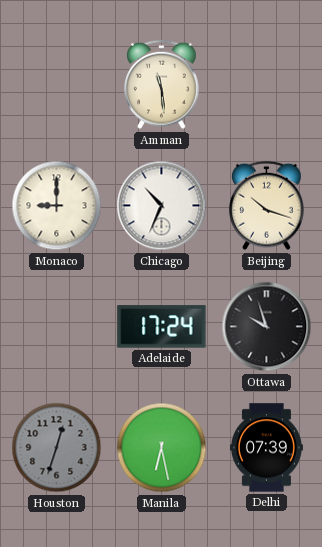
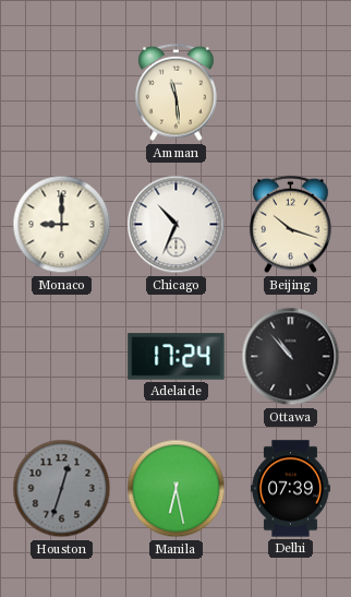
Ottawa: 9:57 -> 10:53
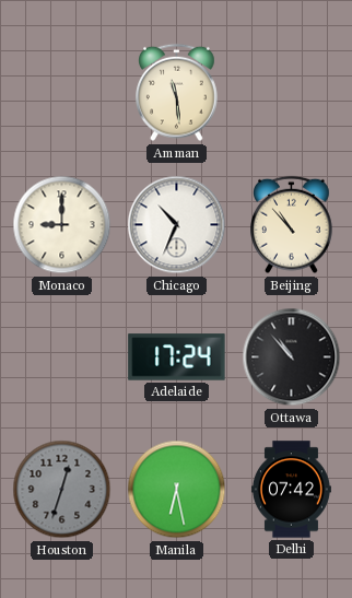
Beijing: 10:18 -> 10:53
Delhi: 07:39 -> 07:42
